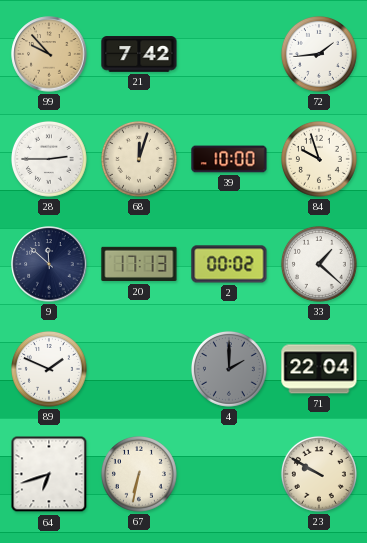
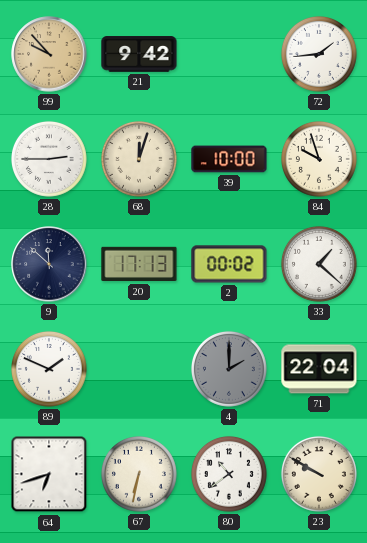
21: 7:42 -> 9:42
80: none -> 10:39
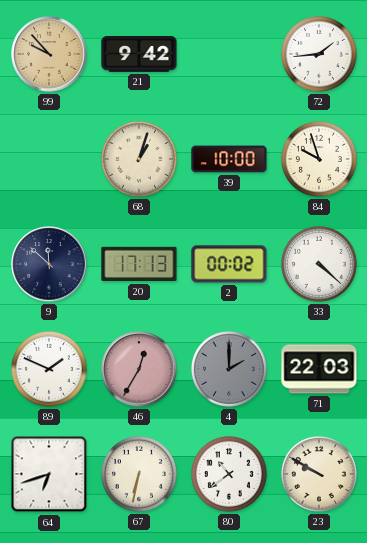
28: 2:45 -> none
68: 12:03 -> 1:03
33: 1:22 -> 4:22
46: none -> 12:35
71: 22:04 -> 22:03
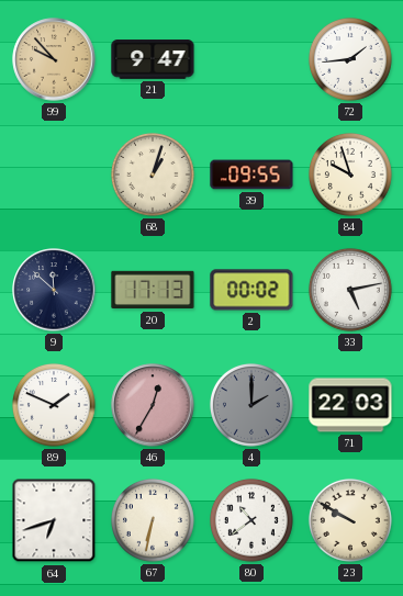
21: 9:42 -> 9:47
39: 10:00 -> 09:55
33: 4:22 -> 5:13
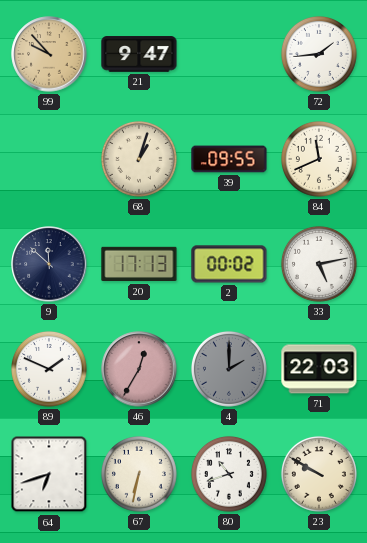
84: 9:57 -> 11:41
80: 10:39 -> 10:42
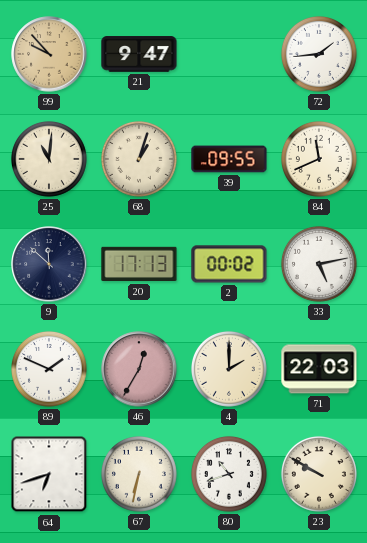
25: none -> 11:01
4 dial: grey -> cream
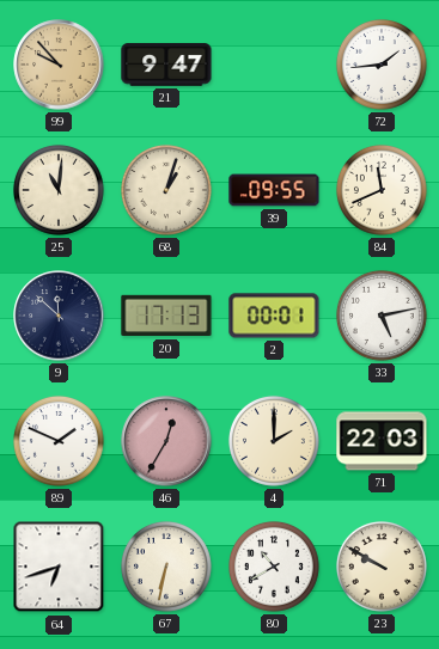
2: 00:02 -> 00:01
80: 10:42 -> 10:40
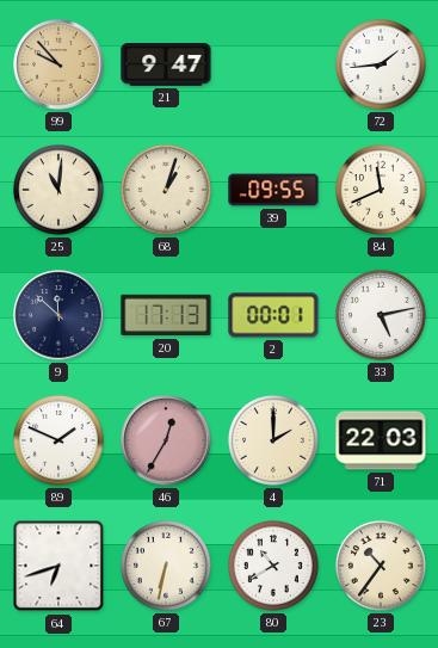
23: 9:50 -> 10:36
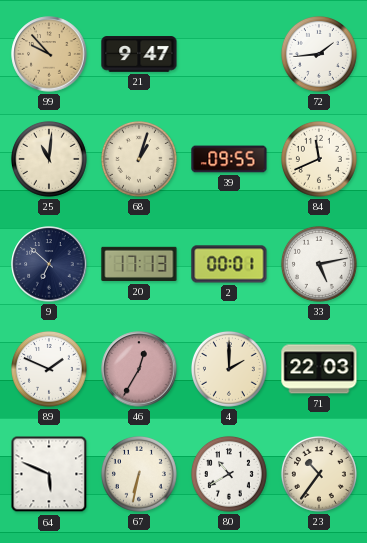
9: 11:52 -> 6:52
64: 6:42 -> 5:49
